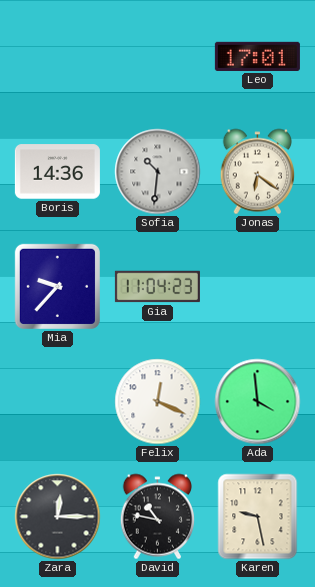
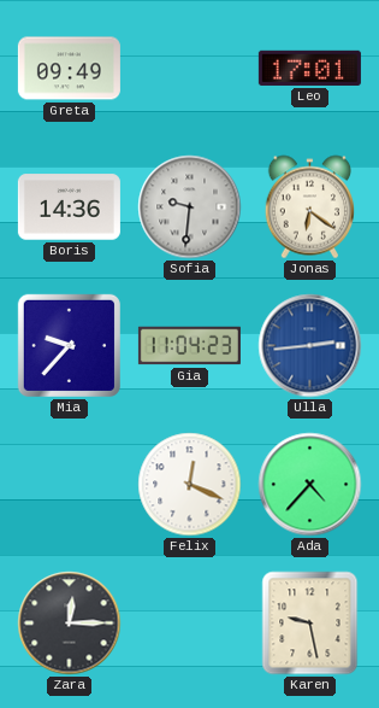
Greta: none -> 09:49
Sofia: 10:31 -> 9:31
Ulla: none -> 2:44
Ada: 3:59 -> 4:37
David: 10:47 -> none
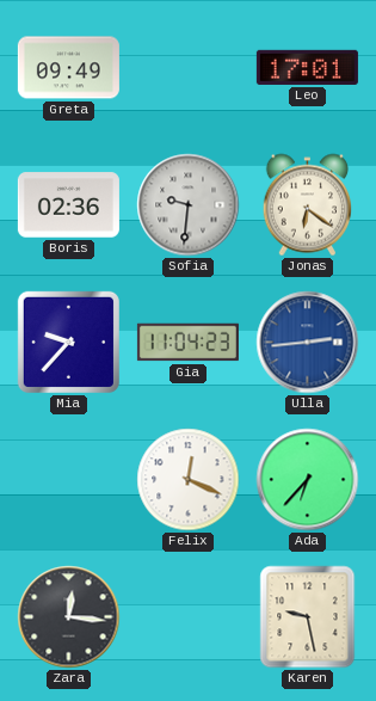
Boris: 14:36 -> 02:36
Ada: 4:37 -> 6:37
Zara: 12:15 -> 12:16
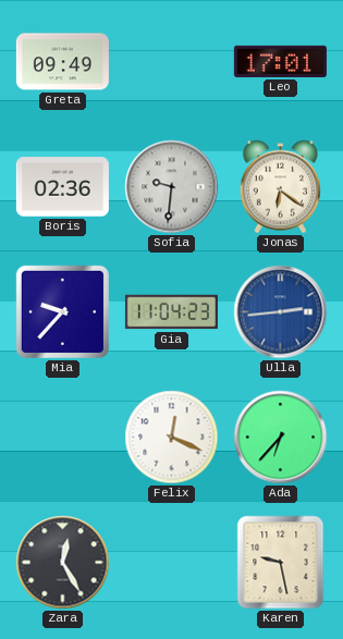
Zara: 12:16 -> 12:25
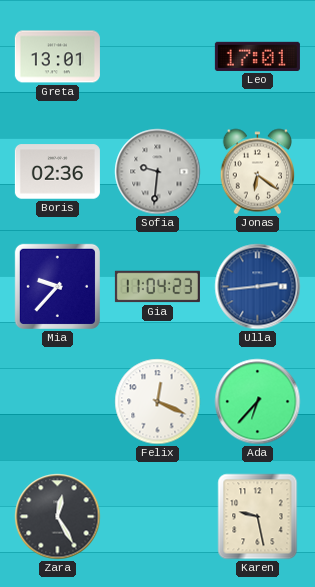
Greta: 09:49 -> 13:01
